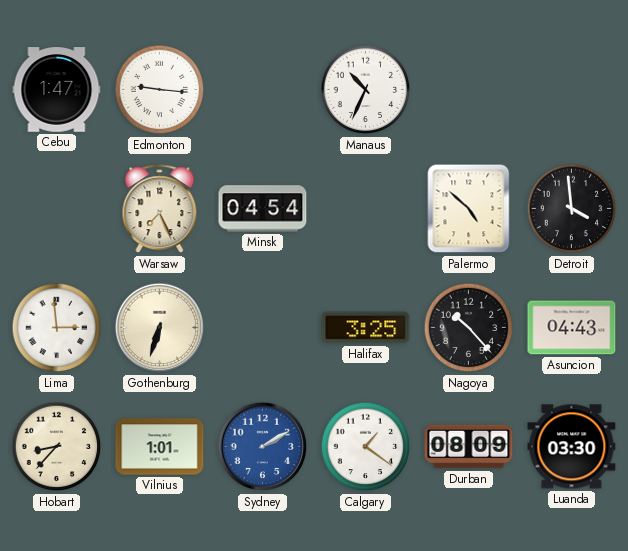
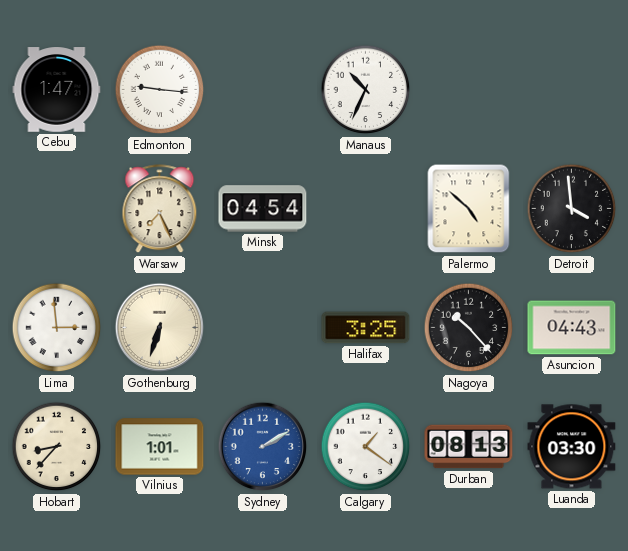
Durban: 08:09 -> 08:13
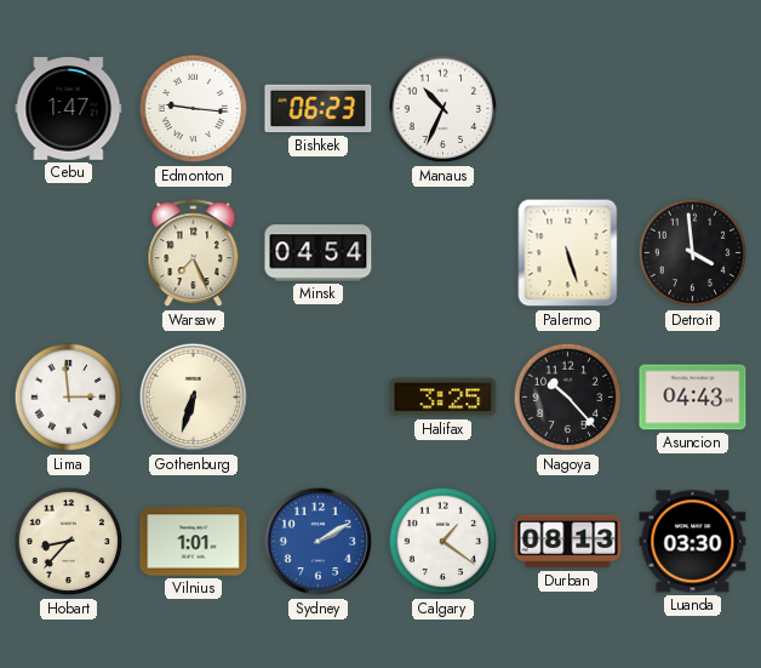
Bishkek: none -> 06:23
Palermo: 4:52 -> 5:27
